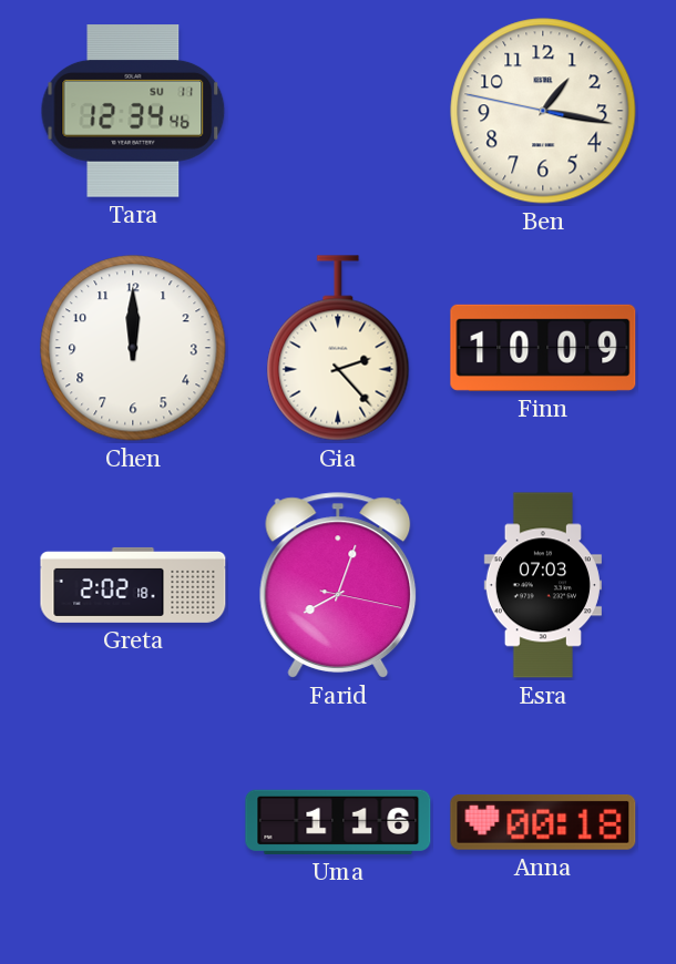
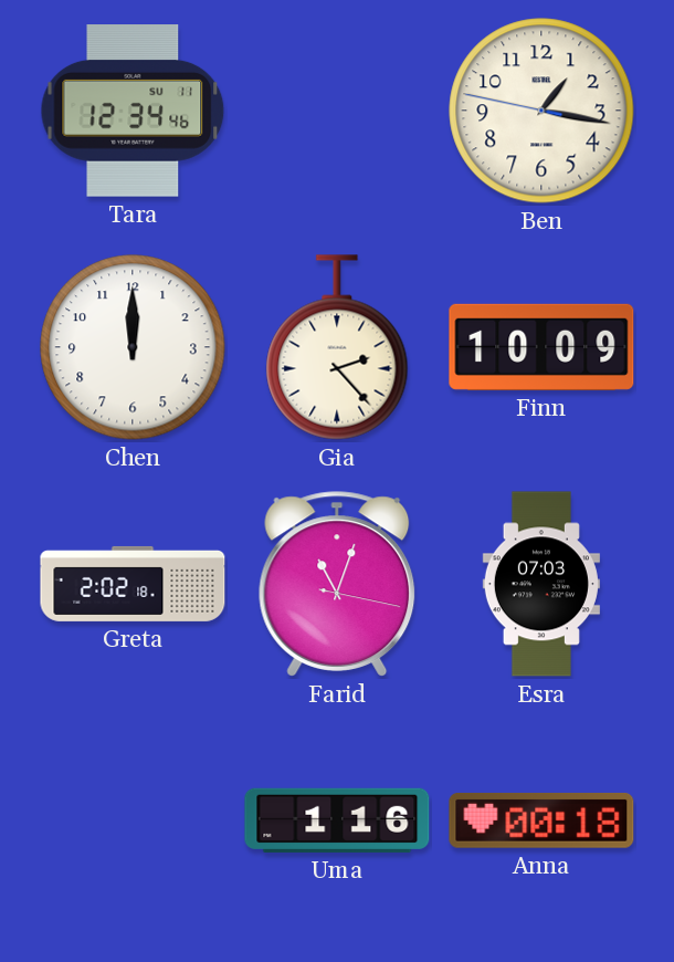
Farid: 8:03 -> 11:03
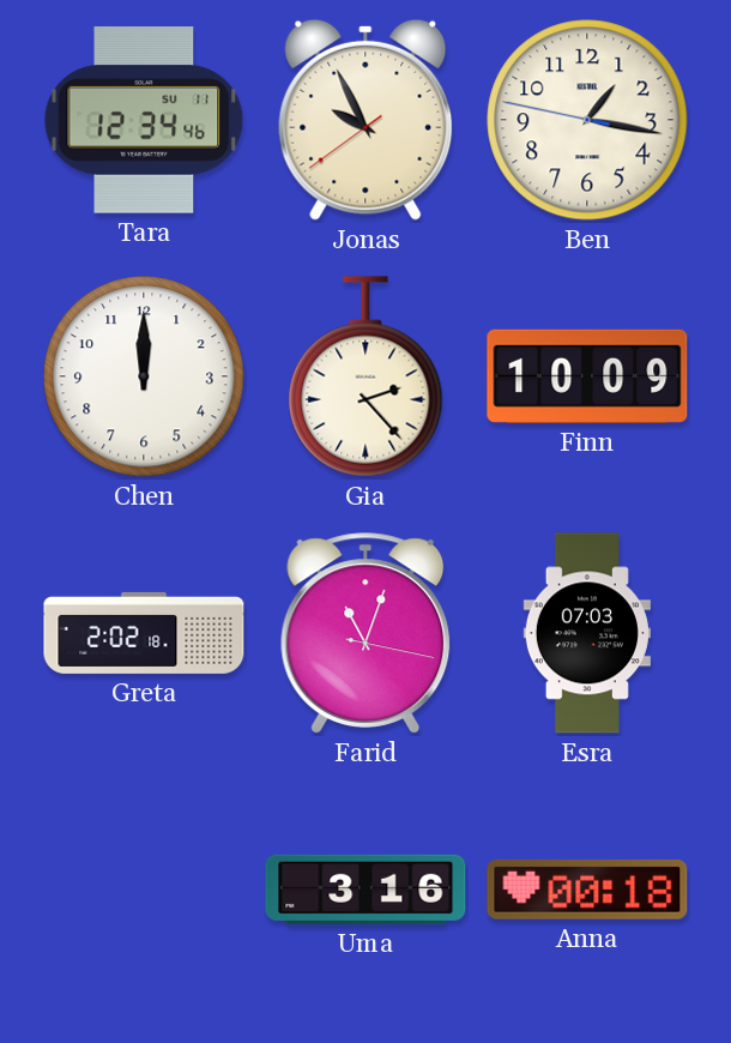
Jonas: none -> 9:55
Uma: 1:16 -> 3:16
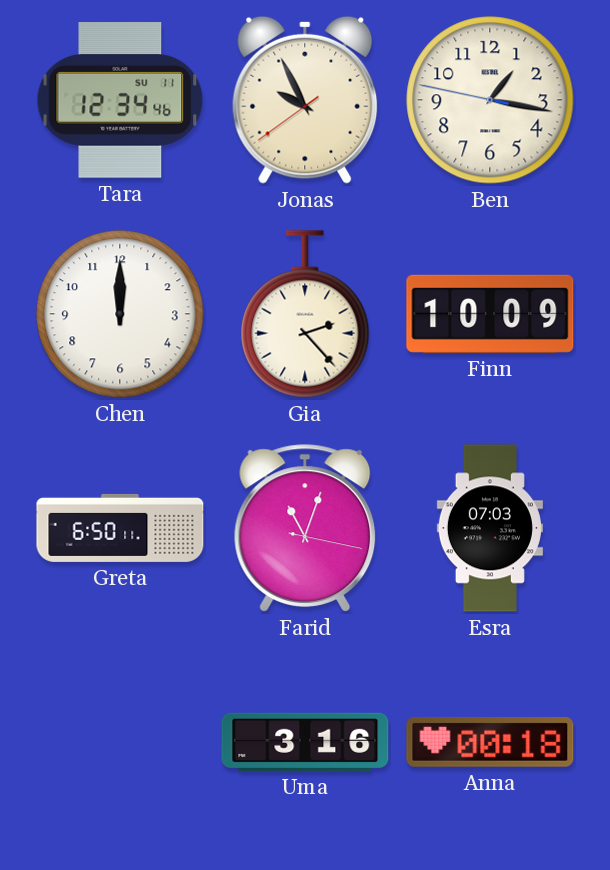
Greta: 2:02 -> 6:50
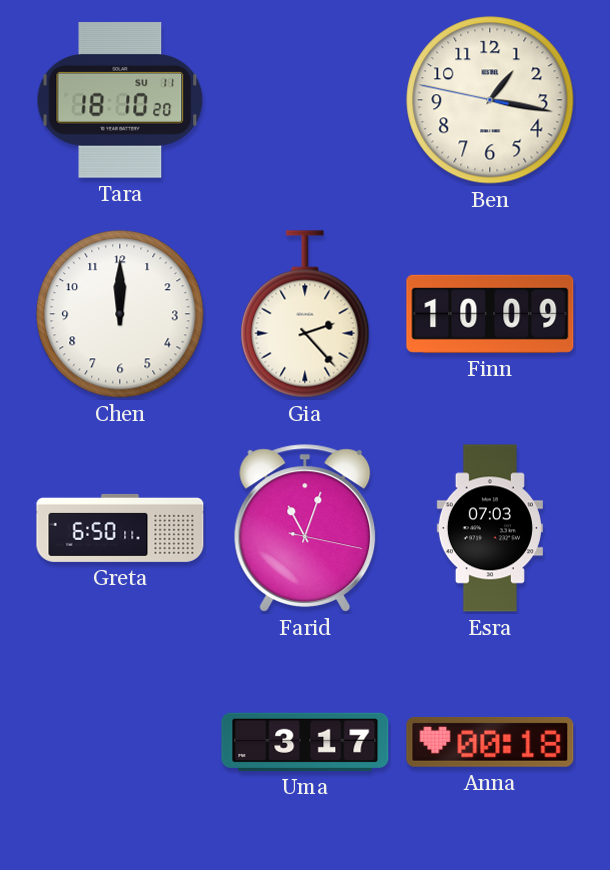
Tara: 12:34 -> 18:10
Jonas: 9:55 -> none
Uma: 3:16 -> 3:17
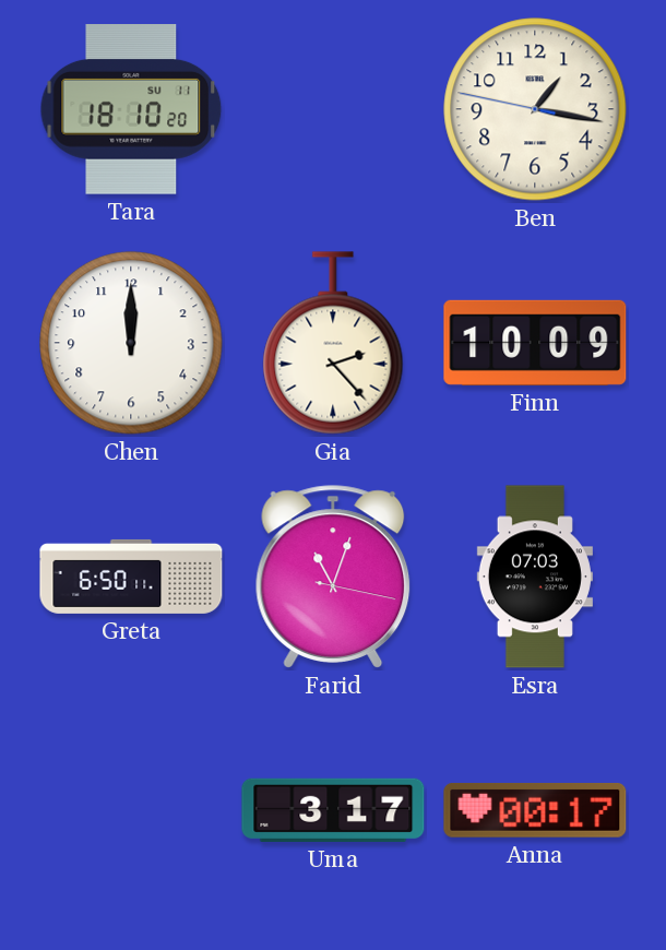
Anna: 00:18 -> 00:17
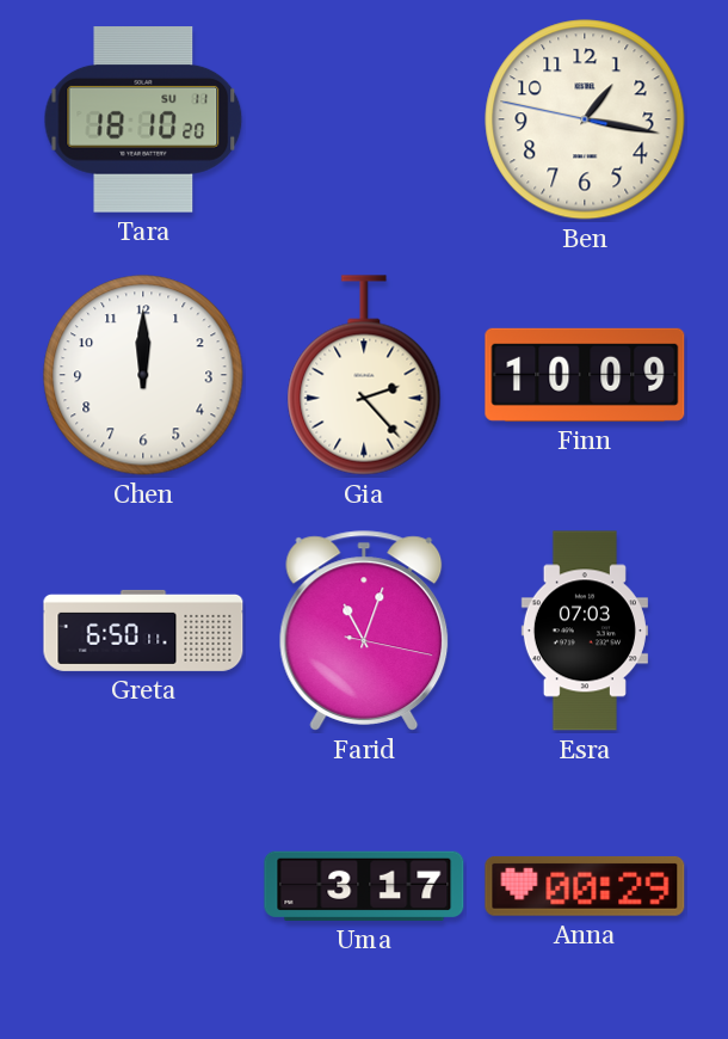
Anna: 00:17 -> 00:29
